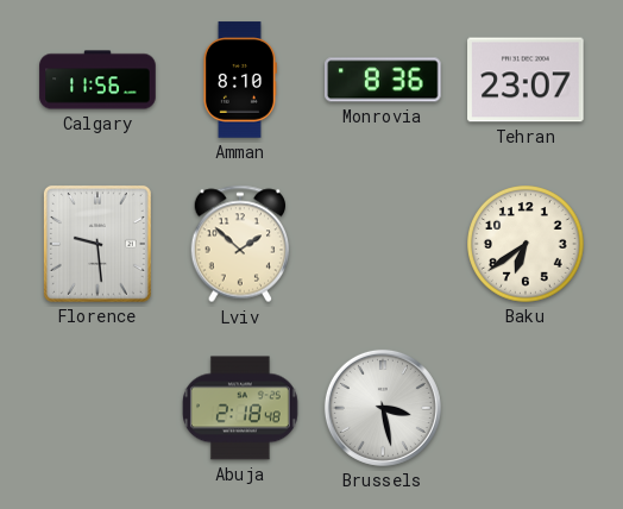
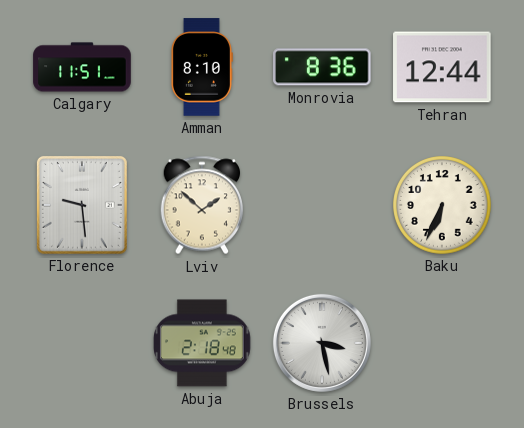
Calgary: 11:56 -> 11:51
Tehran: 23:07 -> 12:44
Baku: 6:39 -> 6:34
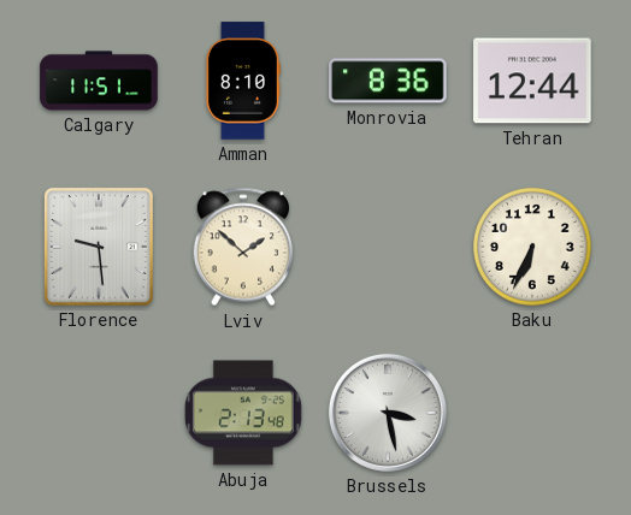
Abuja: 2:18 -> 2:13
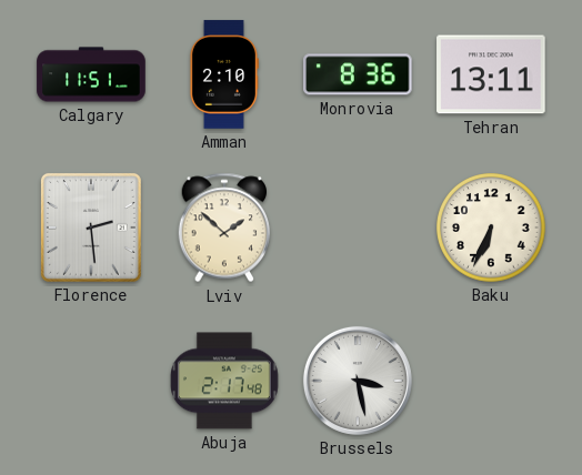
Amman: 8:10 -> 2:10
Tehran: 12:44 -> 13:11
Florence: 9:29 -> 2:29
Abuja: 2:13 -> 2:17
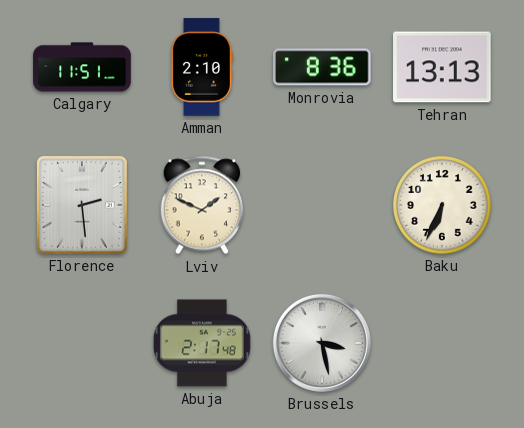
Tehran: 13:11 -> 13:13
Lviv: 1:52 -> 1:49
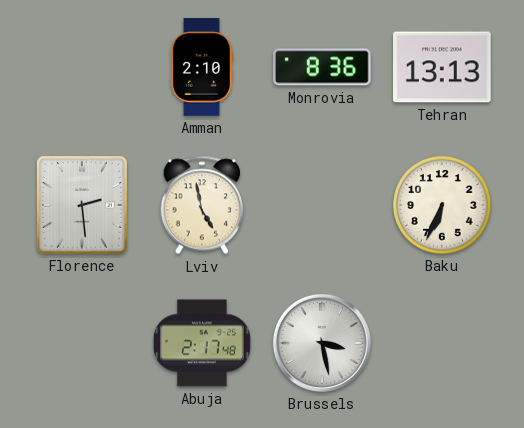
Calgary: 11:51 -> none
Lviv: 1:49 -> 4:58
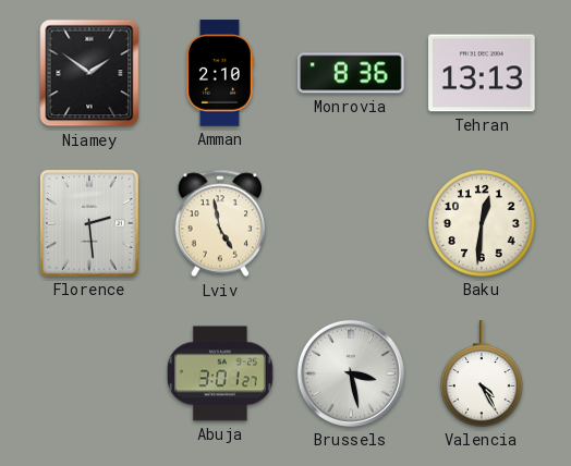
Niamey: none -> 1:51
Baku: 6:34 -> 12:31
Abuja: 2:17 -> 3:01
Valencia: none -> 4:25
